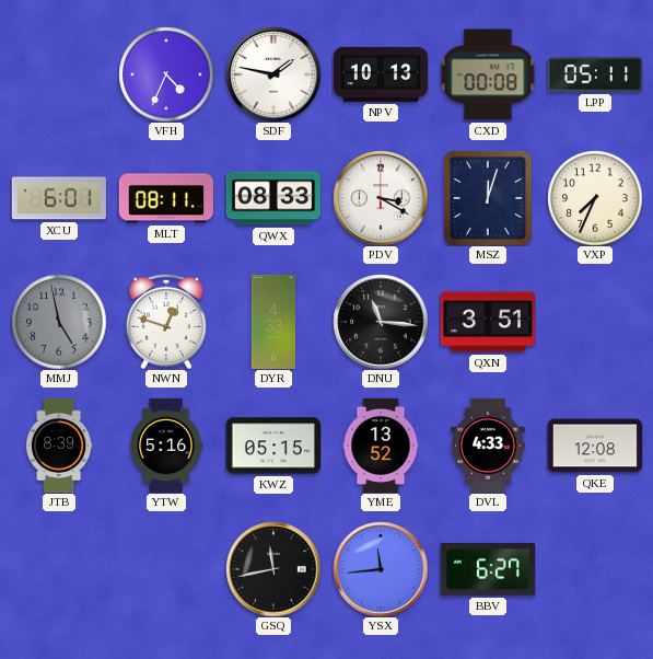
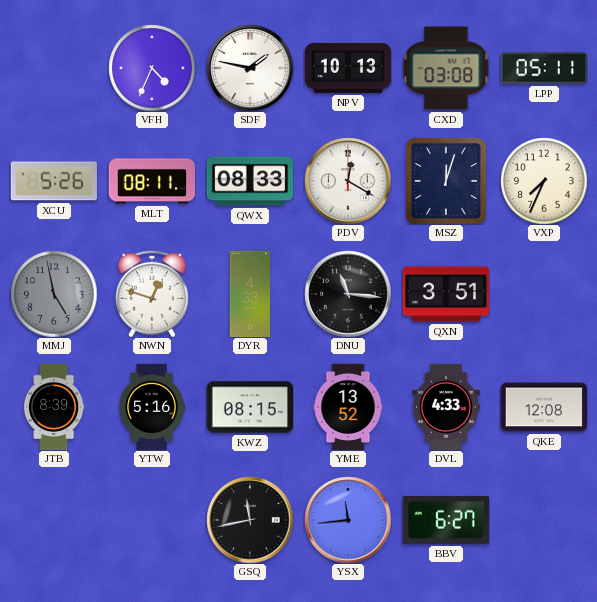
CXD: 00:08 -> 03:08
XCU: 6:01 -> 5:26
PDV: 3:20 -> 12:20
KWZ: 05:15 -> 08:15
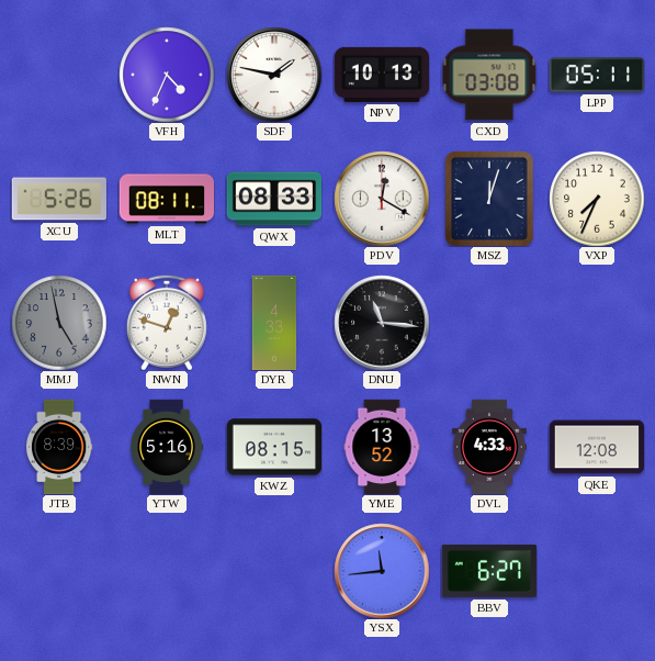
QXN: 3:51 -> none
GSQ: 11:43 -> none
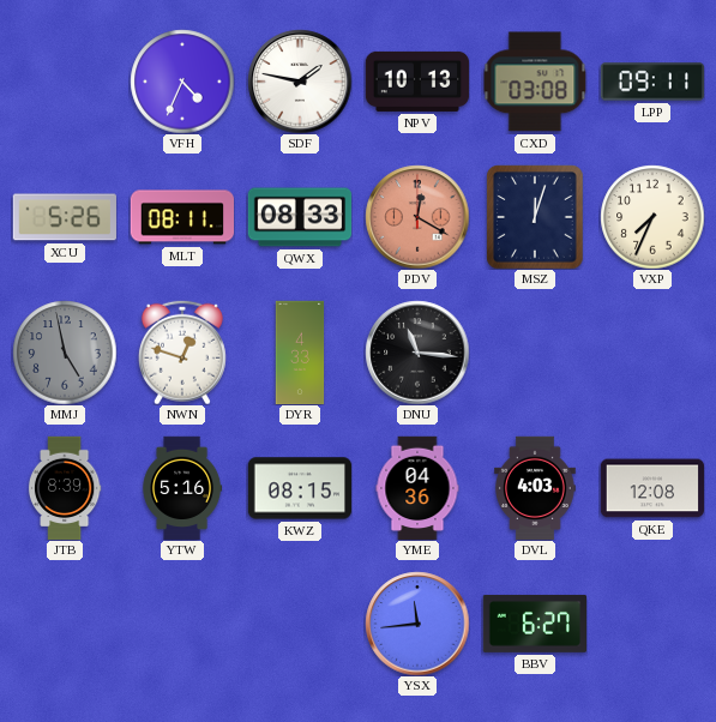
LPP: 05:11 -> 09:11
PDV dial: white -> salmon
YME: 13:52 -> 04:36
DVL: 4:33 -> 4:03
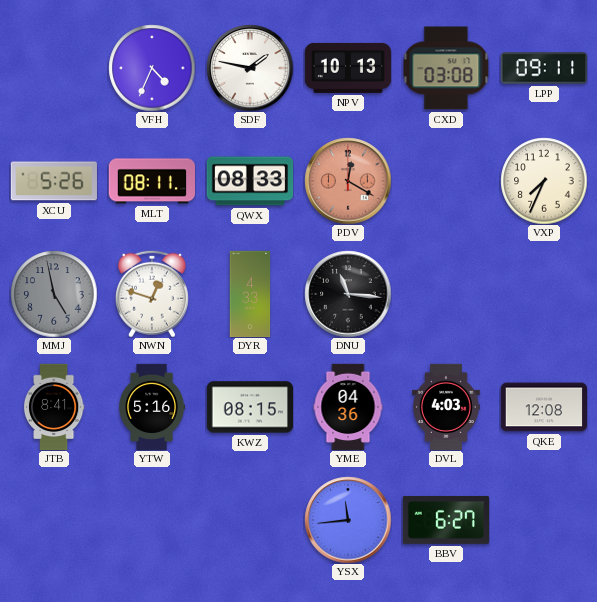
MSZ: 12:03 -> none
JTB: 8:39 -> 8:41
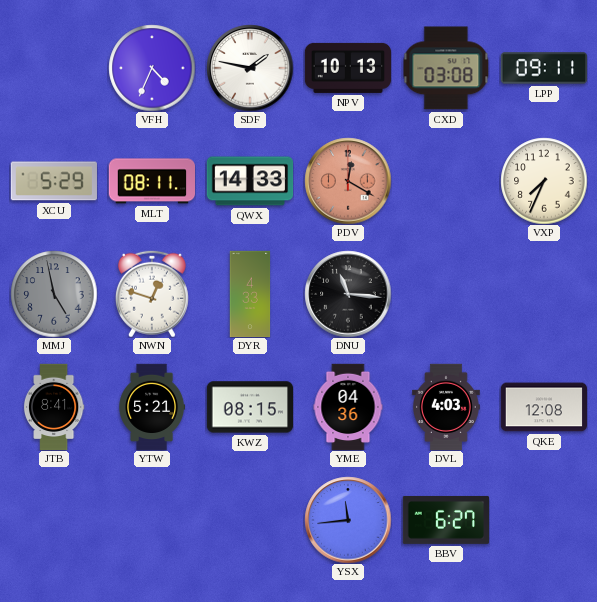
XCU: 5:26 -> 5:29
QWX: 08:33 -> 14:33
YTW: 5:16 -> 5:21
